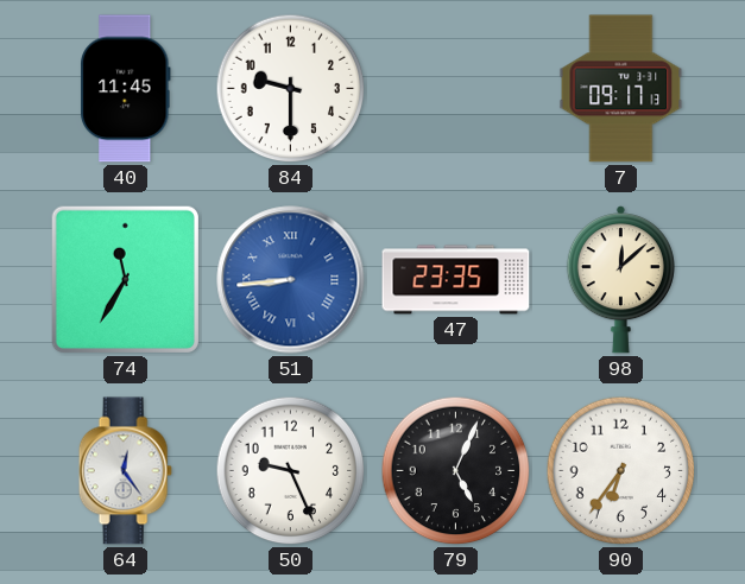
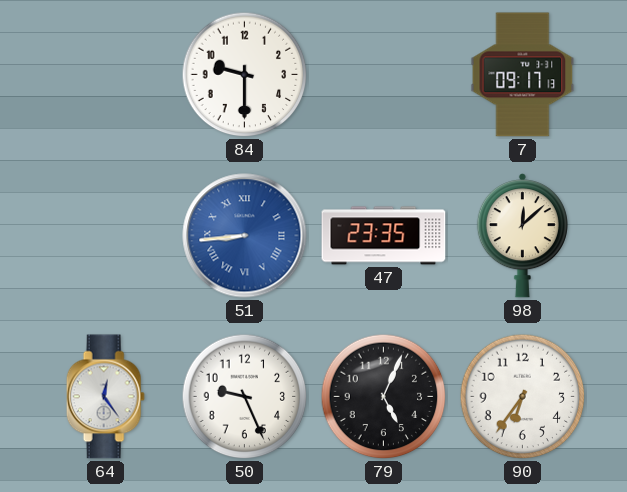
40: 11:45 -> none
74: 11:35 -> none
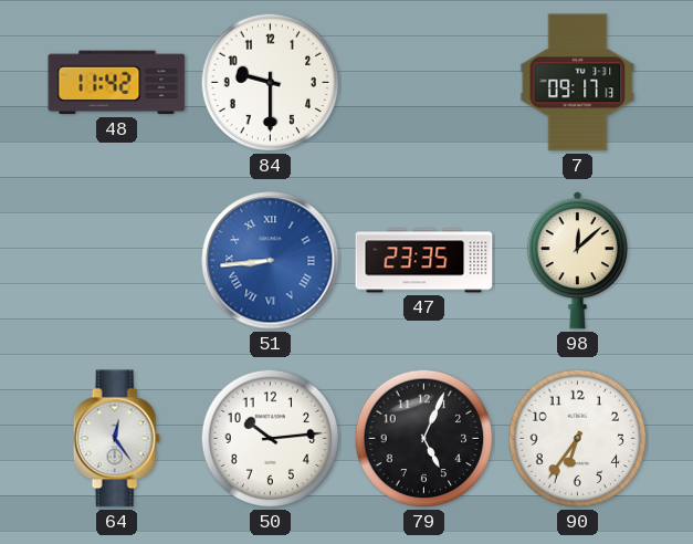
48: none -> 11:42
50: 9:26 -> 10:14
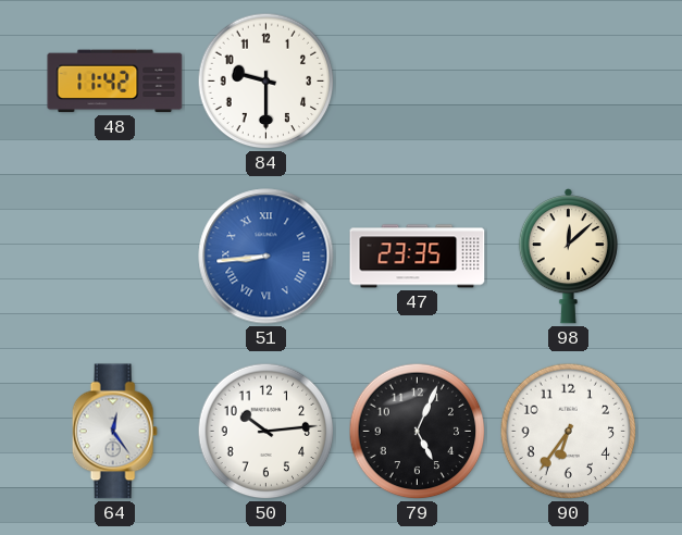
7: 09:17 -> none
